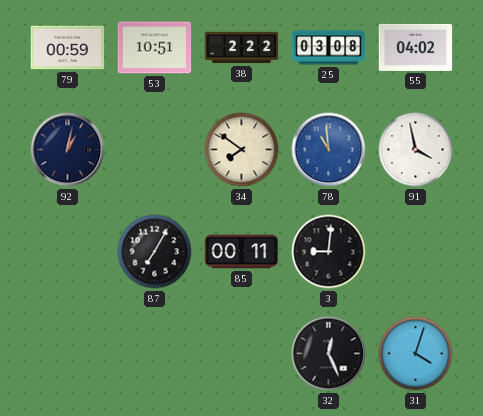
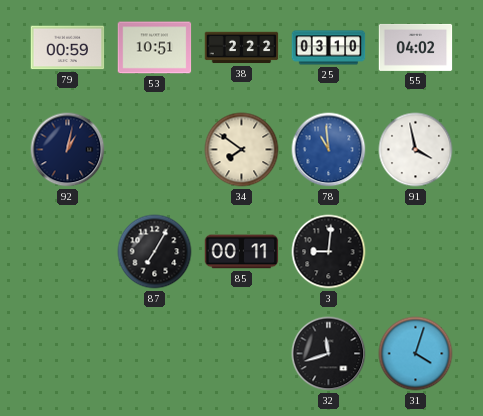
25: 03:08 -> 03:10
32: 12:26 -> 11:42
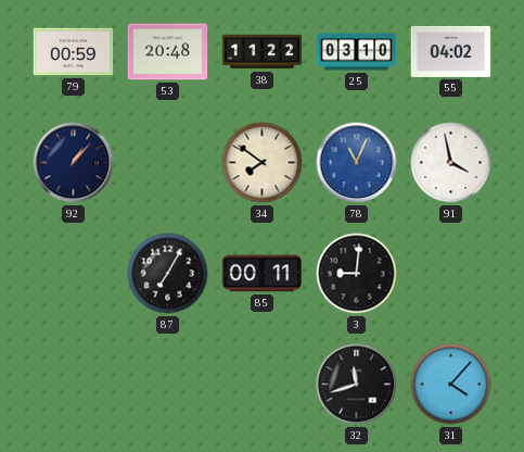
53: 10:51 -> 20:48
38: 2:22 -> 11:22
92: 1:02 -> 1:07
78: 10:59 -> 11:04
31: 4:03 -> 4:07
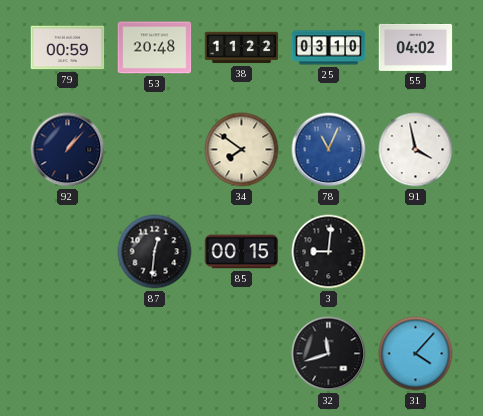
87: 7:05 -> 12:31
85: 00:11 -> 00:15
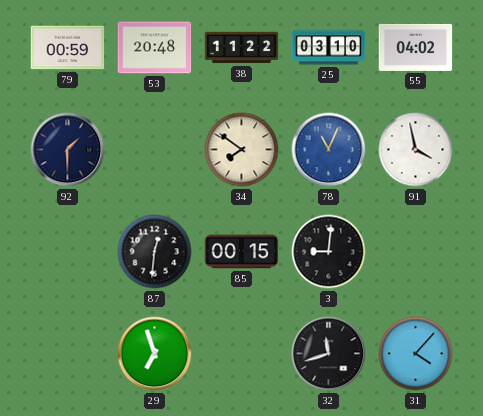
92: 1:07 -> 1:30
29: none -> 6:57
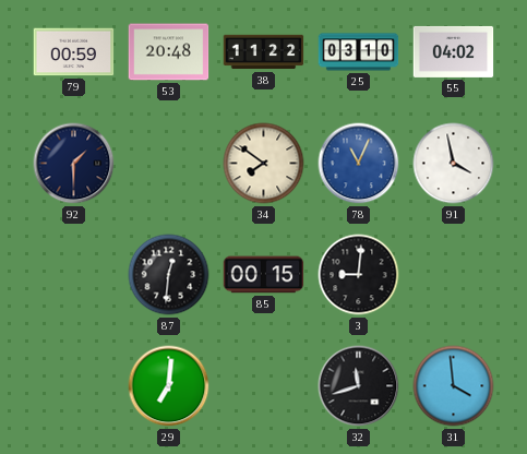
29: 6:57 -> 7:01
31: 4:07 -> 3:59
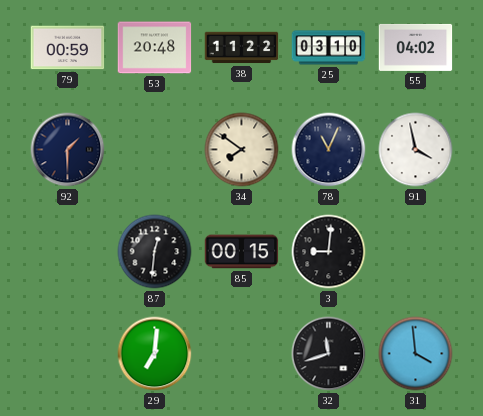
78 dial: blue -> navy
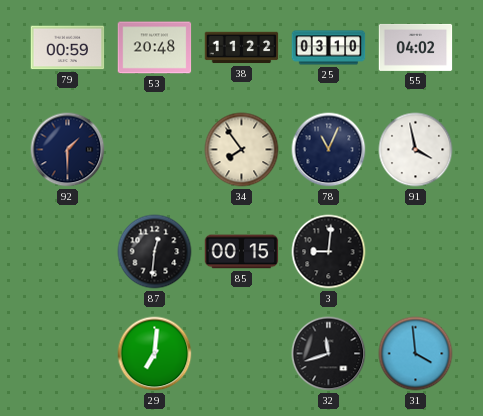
34: 7:51 -> 7:54
